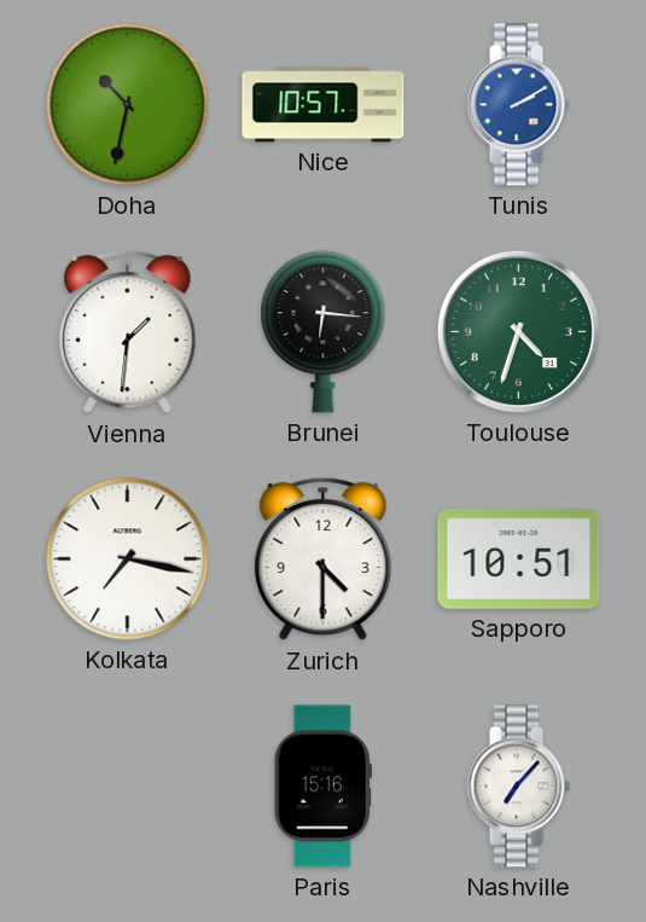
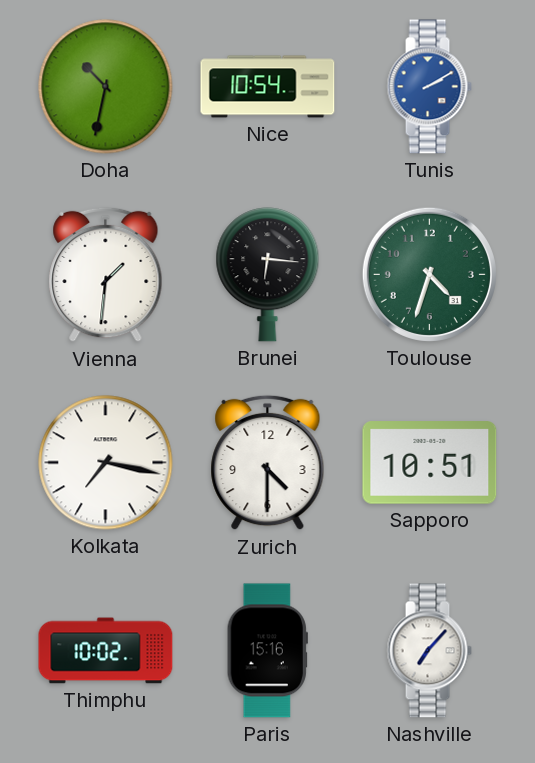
Nice: 10:57 -> 10:54
Thimphu: none -> 10:02
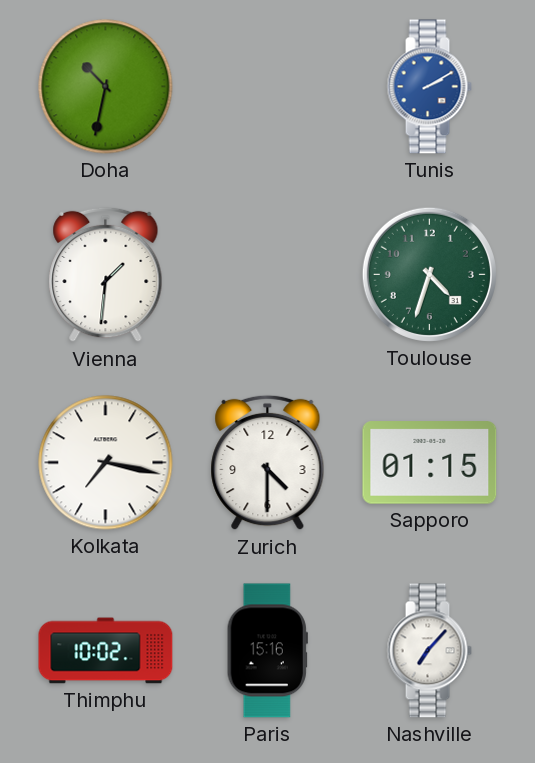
Nice: 10:54 -> none
Brunei: 6:16 -> none
Sapporo: 10:51 -> 01:15
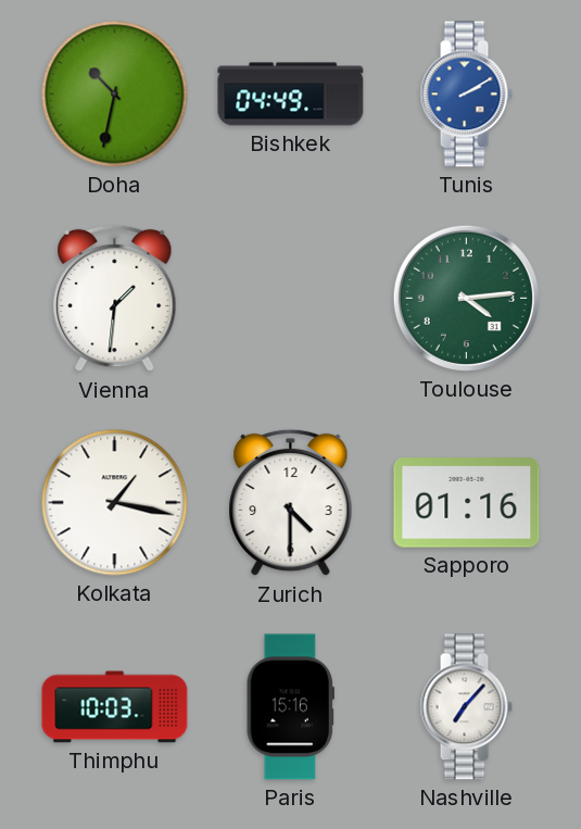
Bishkek: none -> 04:49
Toulouse: 4:33 -> 4:14
Kolkata: 7:17 -> 1:17
Sapporo: 01:15 -> 01:16
Thimphu: 10:02 -> 10:03
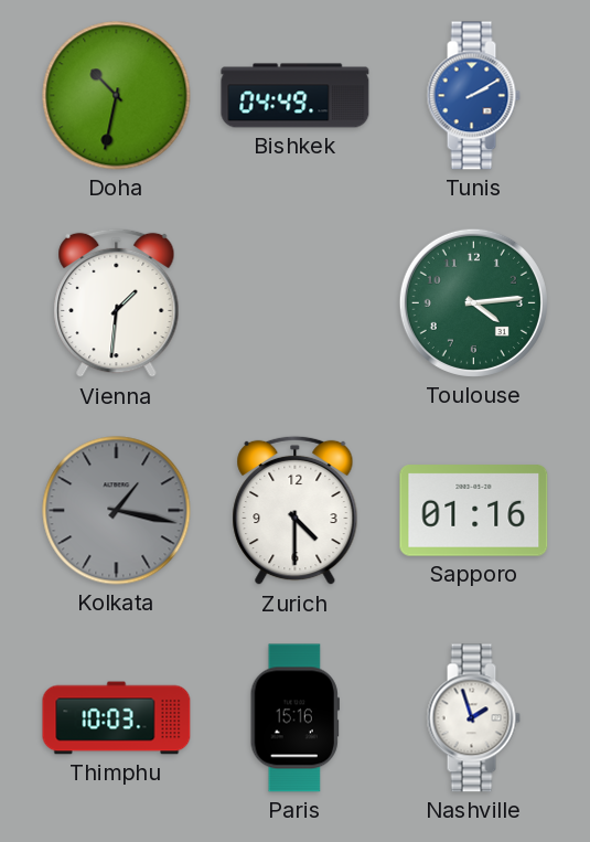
Kolkata dial: white -> grey
Nashville: 7:07 -> 1:57
